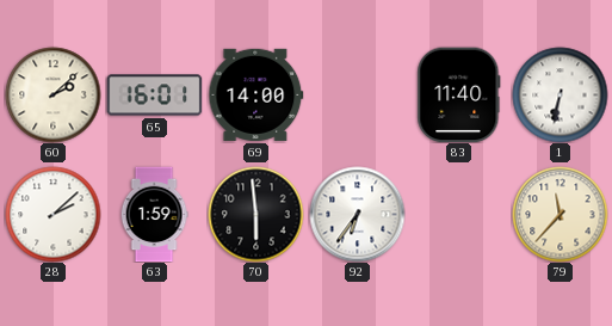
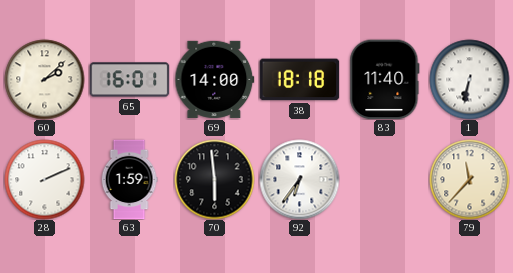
38: none -> 18:18
28: 2:08 -> 2:11
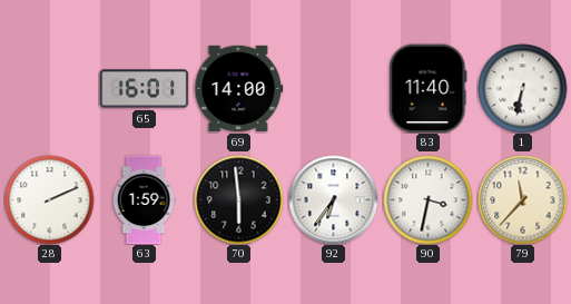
60: 2:08 -> none
38: 18:18 -> none
90: none -> 3:32
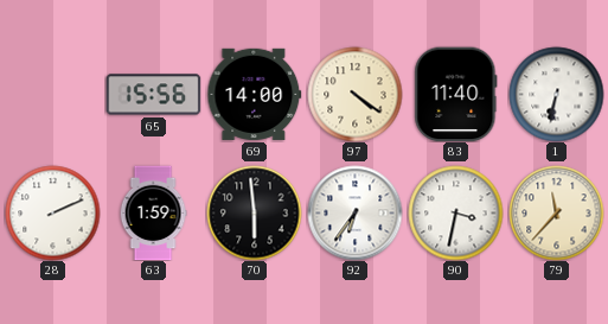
65: 16:01 -> 15:56
97: none -> 4:21
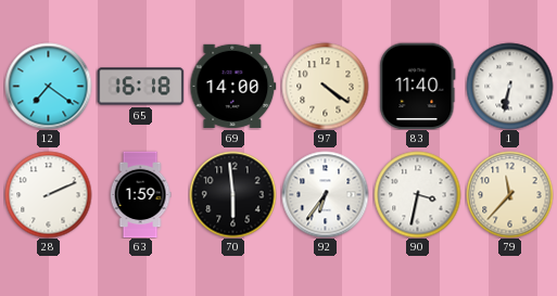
12: none -> 7:21
65: 15:56 -> 16:18
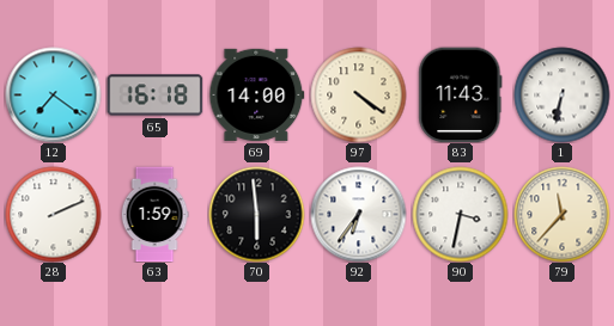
83: 11:40 -> 11:43
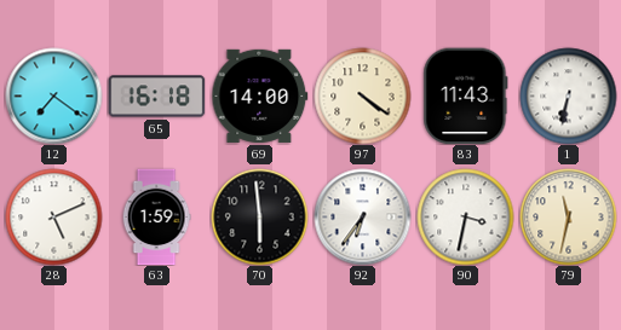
28: 2:11 -> 5:11
79: 11:37 -> 11:32
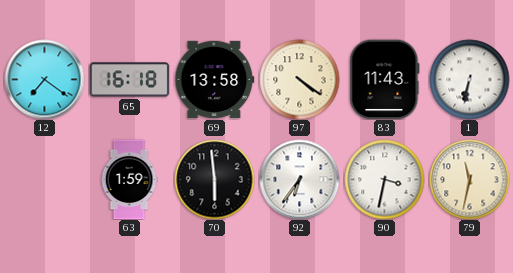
69: 14:00 -> 13:58
28: 5:11 -> none
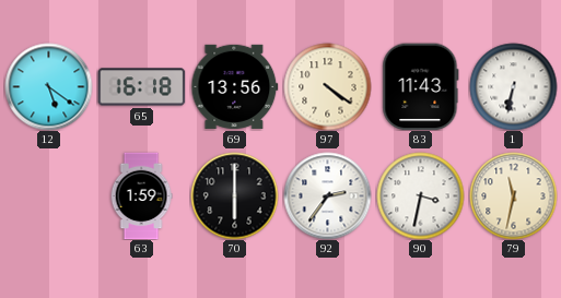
12: 7:21 -> 5:21
69: 13:58 -> 13:56
70: 5:59 -> 6:00
92: 6:36 -> 2:36
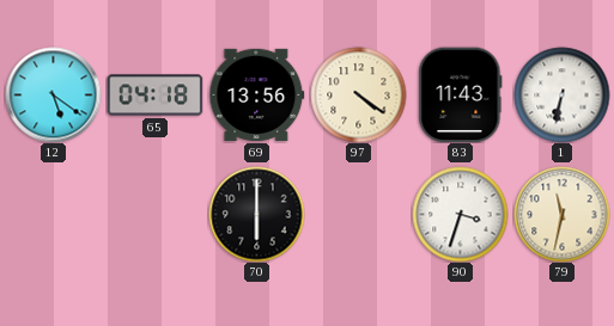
65: 16:18 -> 04:18
63: 1:59 -> none
92: 2:36 -> none
90: 3:32 -> 3:33
